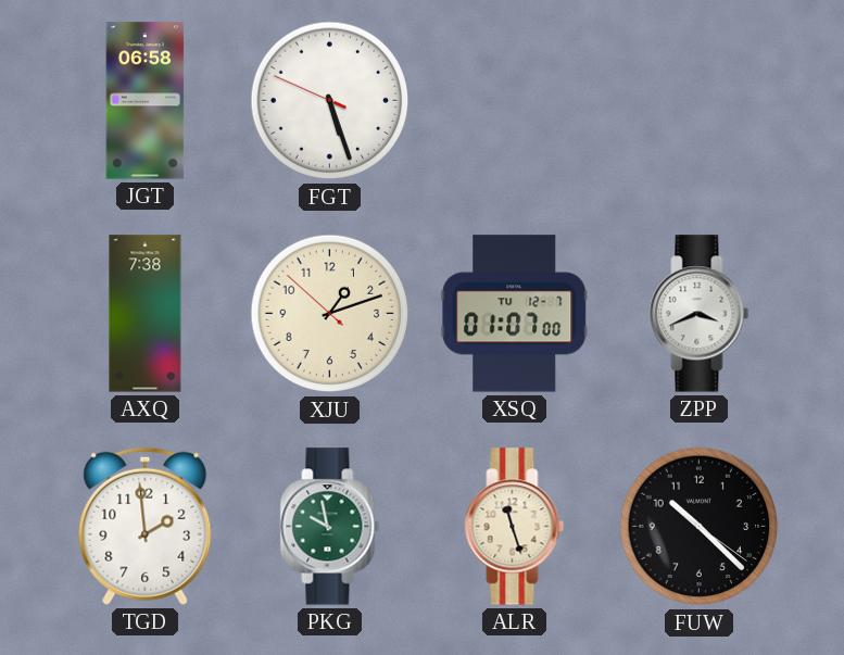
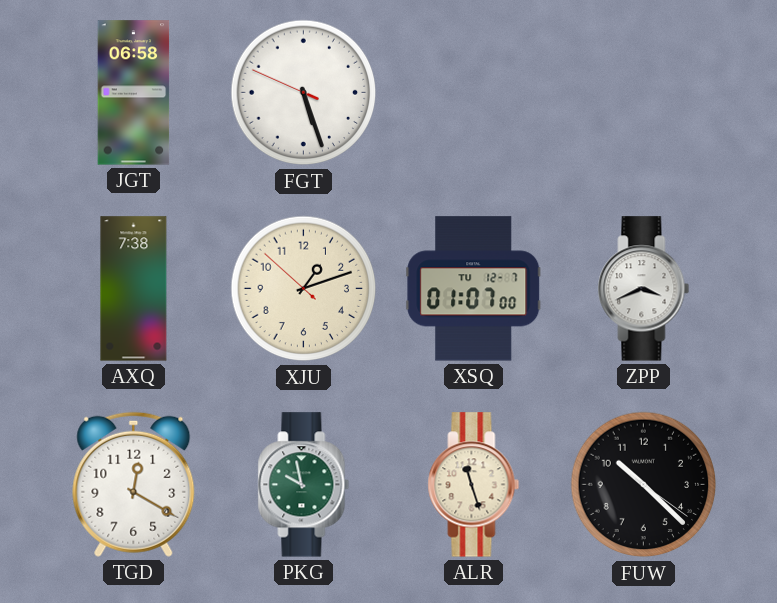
TGD: 1:59 -> 12:20
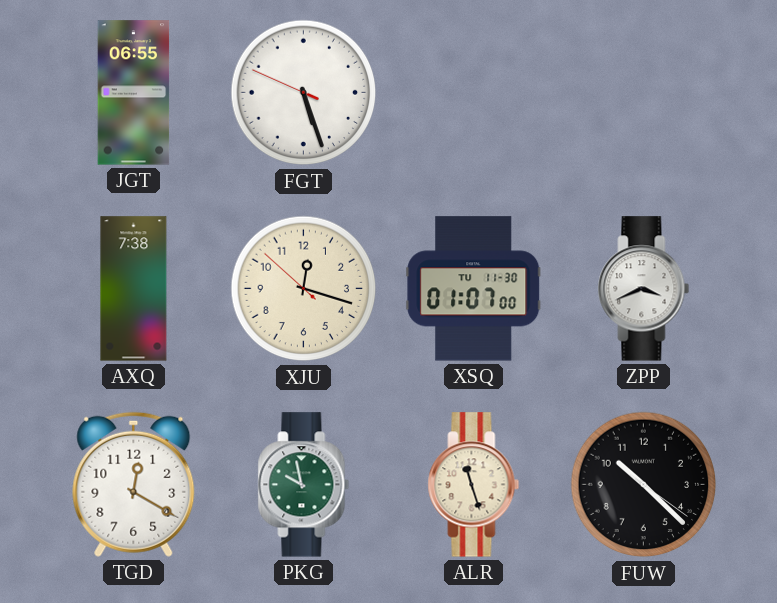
JGT: 06:58 -> 06:55
XJU: 1:11 -> 12:17
XSQ date: TU 12-7 -> TU 11-30
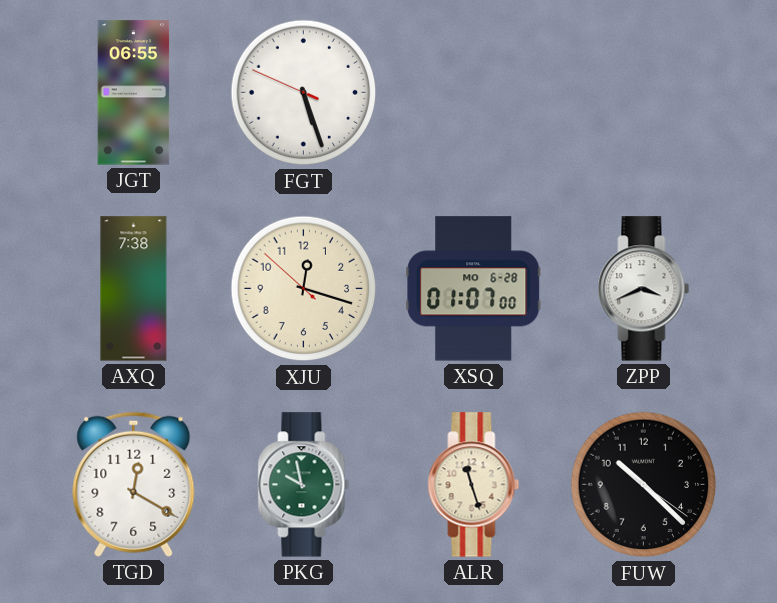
XSQ date: TU 11-30 -> MO 6-28
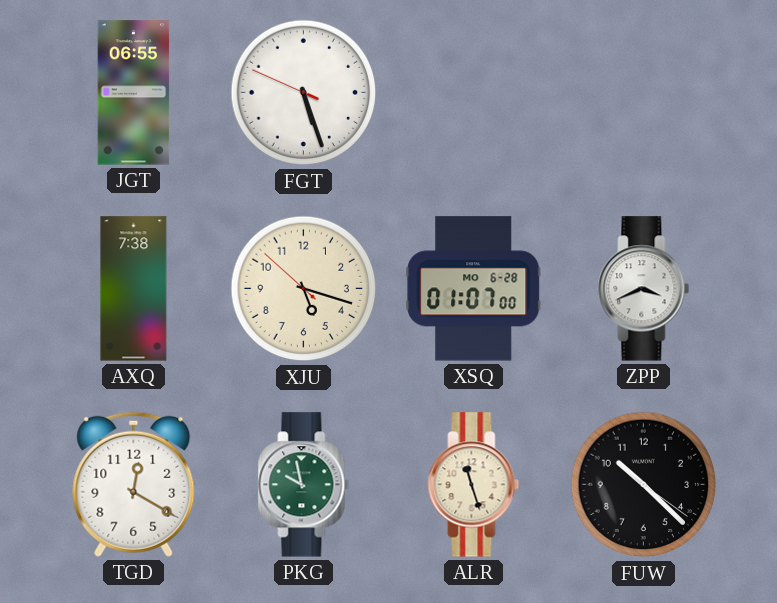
XJU: 12:17 -> 5:17
